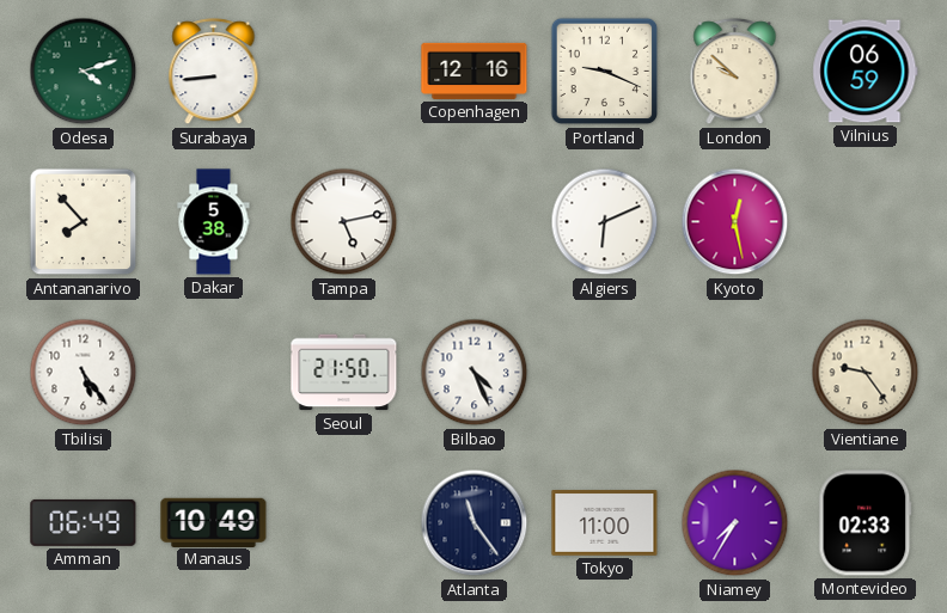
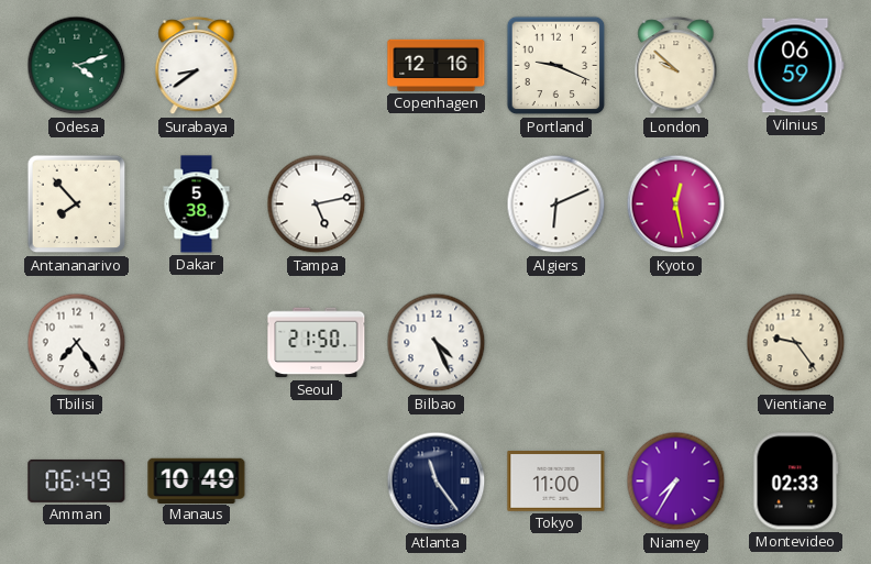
Surabaya: 8:44 -> 8:39
Tbilisi: 5:24 -> 7:24
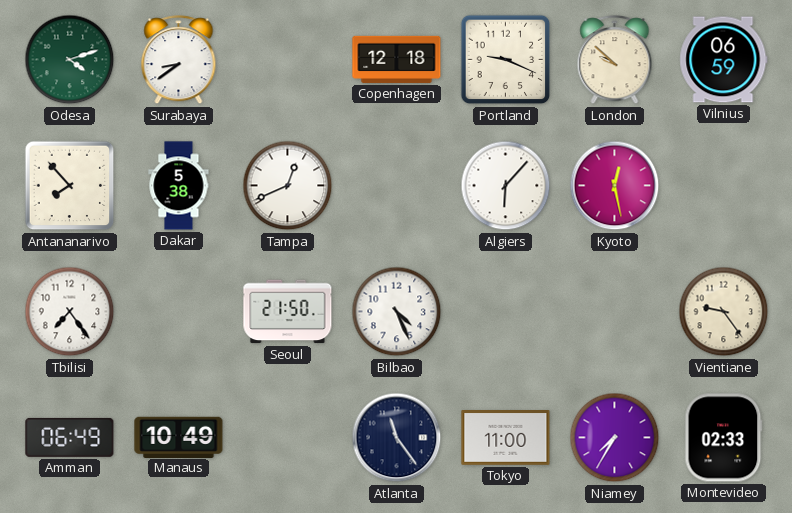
Copenhagen: 12:16 -> 12:18
Tampa: 5:13 -> 12:41
Algiers: 6:11 -> 6:07
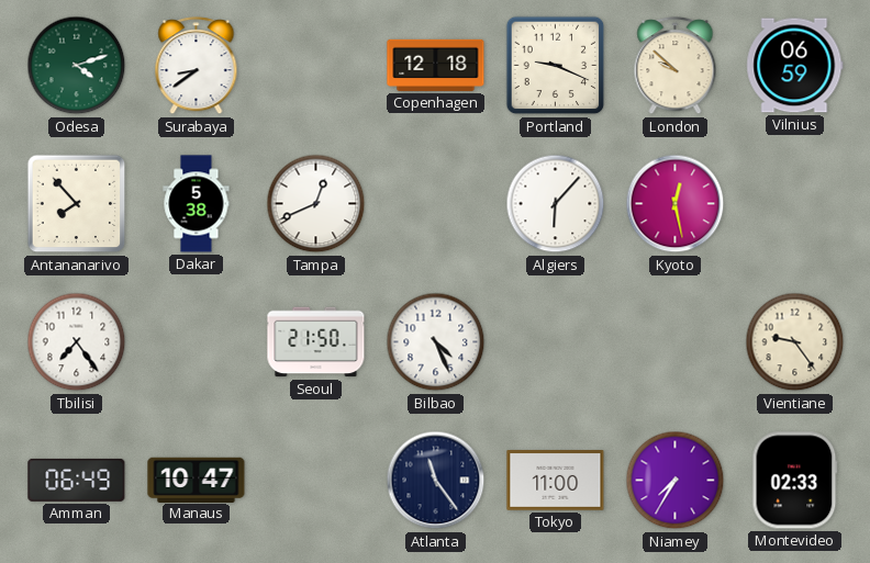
Manaus: 10:49 -> 10:47
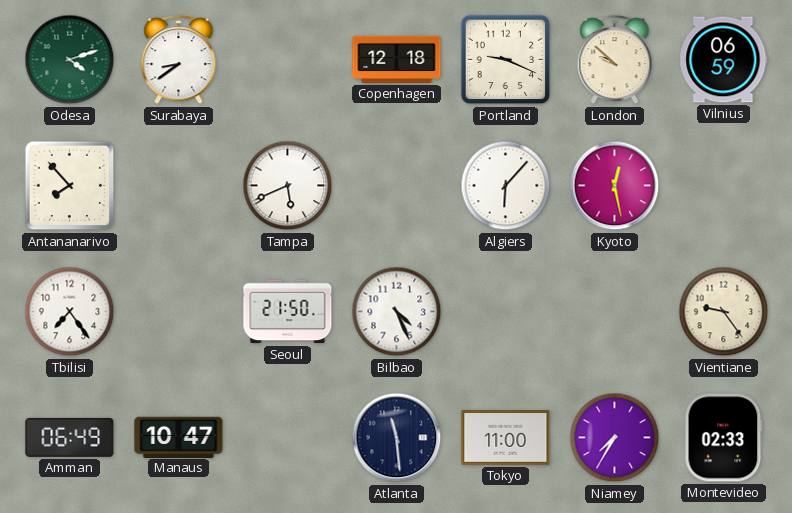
Dakar: 5:38 -> none
Tampa: 12:41 -> 5:41
Atlanta: 11:24 -> 11:29
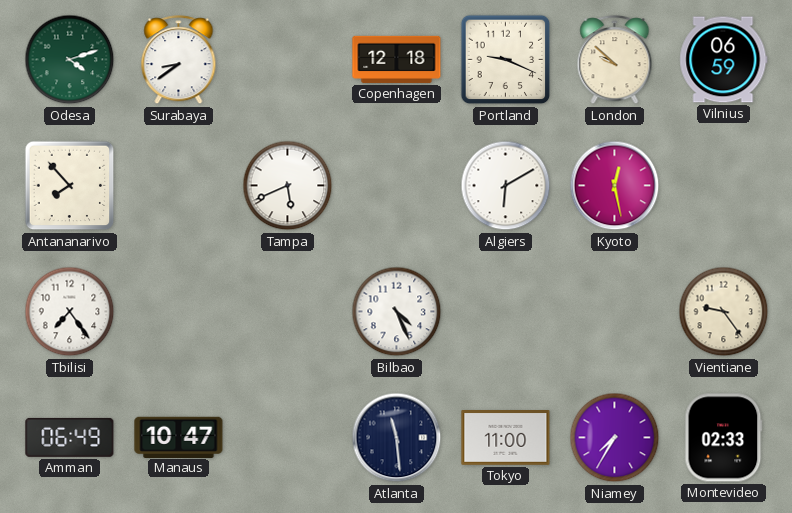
Algiers: 6:07 -> 6:10
Seoul: 21:50 -> none
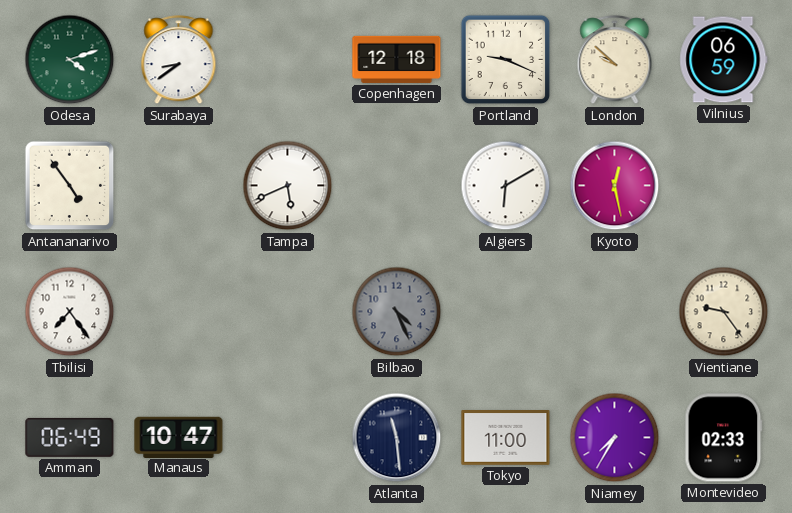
Antananarivo: 7:53 -> 4:54
Bilbao dial: white -> grey
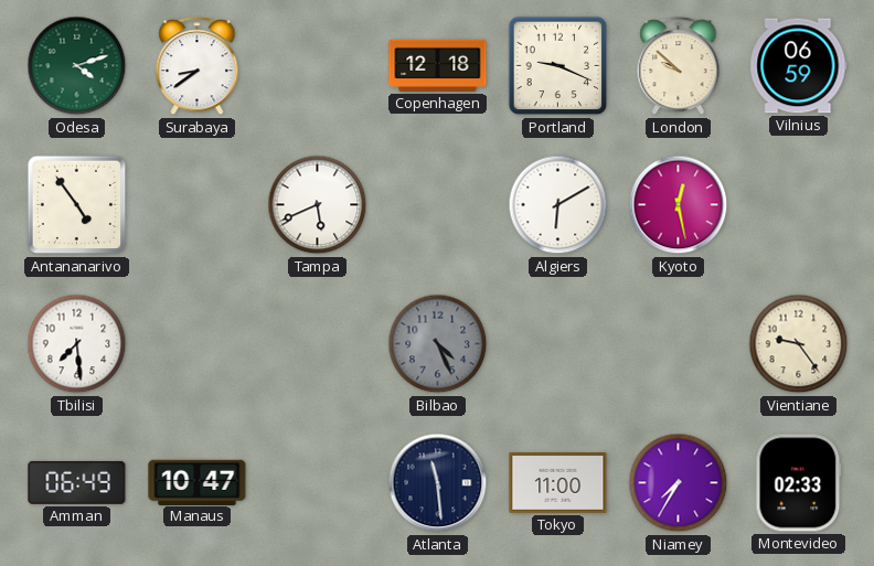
Tbilisi: 7:24 -> 7:29
